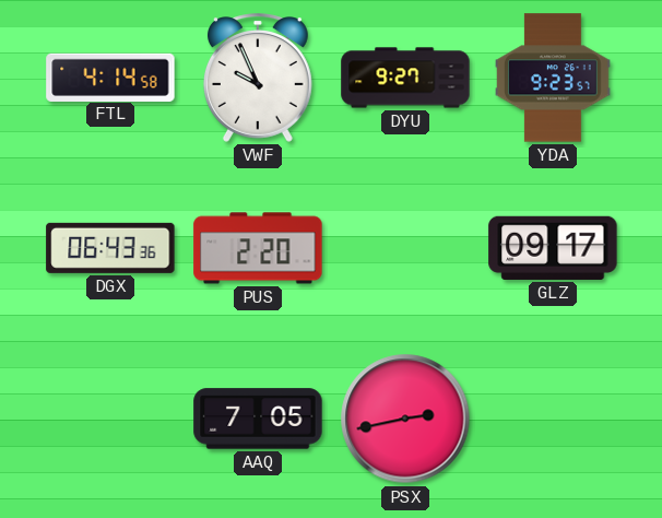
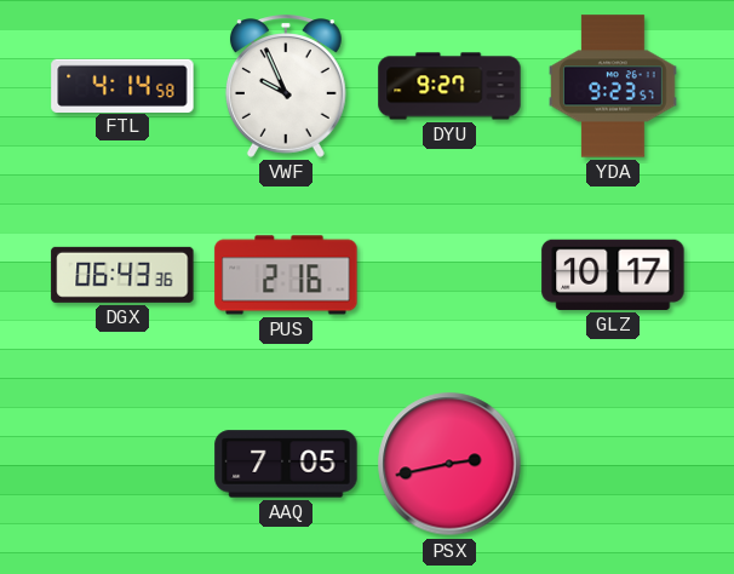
PUS: 2:20 -> 2:16
GLZ: 09:17 -> 10:17
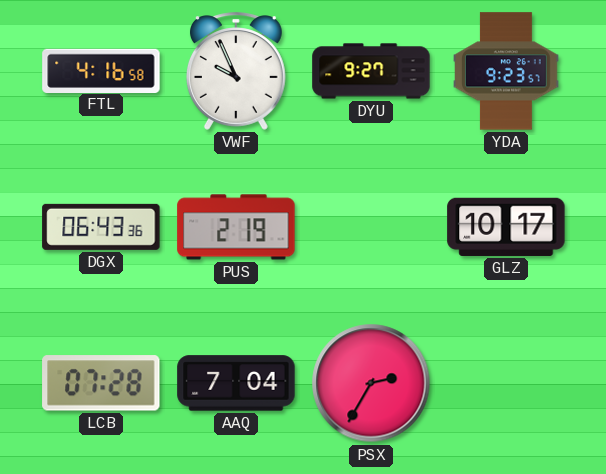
FTL: 4:14 -> 4:16
PUS: 2:16 -> 2:19
LCB: none -> 07:28
AAQ: 7:05 -> 7:04
PSX: 2:43 -> 2:35
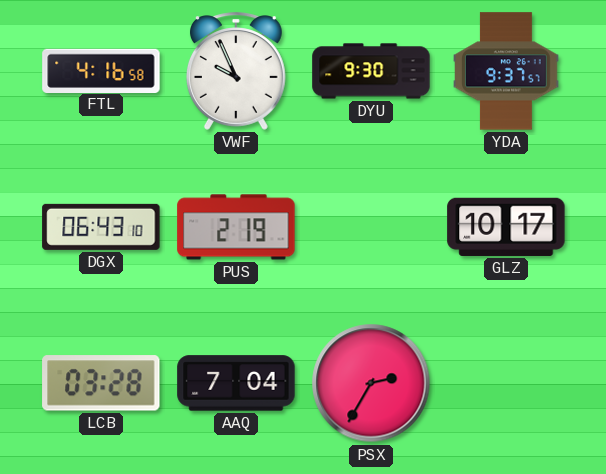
DYU: 9:27 -> 9:30
YDA: 9:23 -> 9:37
DGX: 06:43:36 -> 06:43:10
LCB: 07:28 -> 03:28
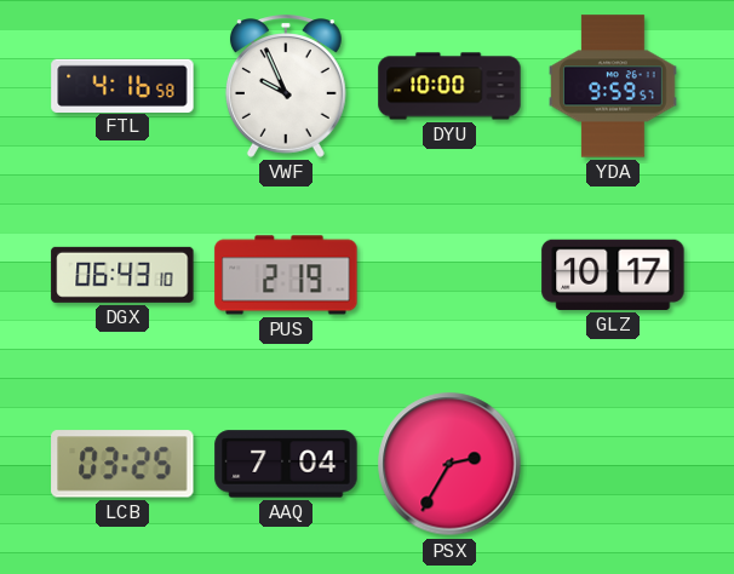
DYU: 9:30 -> 10:00
YDA: 9:37 -> 9:59
LCB: 03:28 -> 03:25
